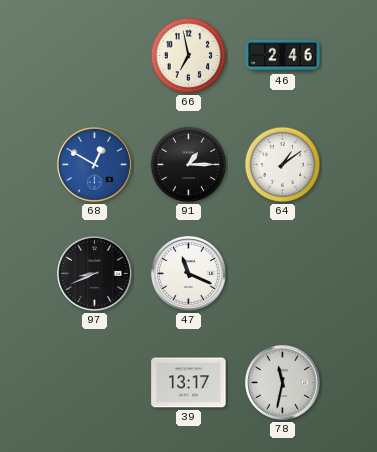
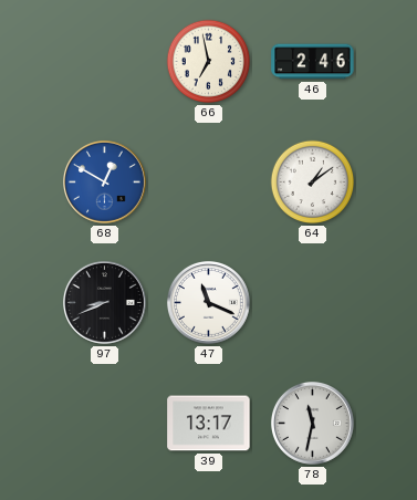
91: 1:15 -> none
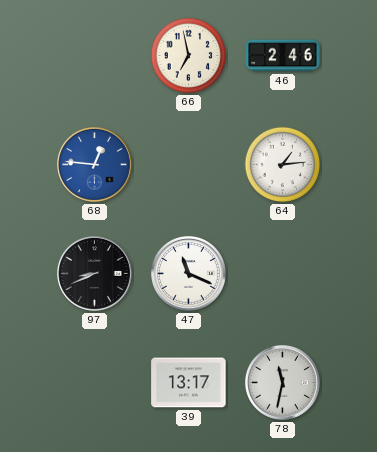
68: 12:50 -> 12:46
64: 1:09 -> 1:14
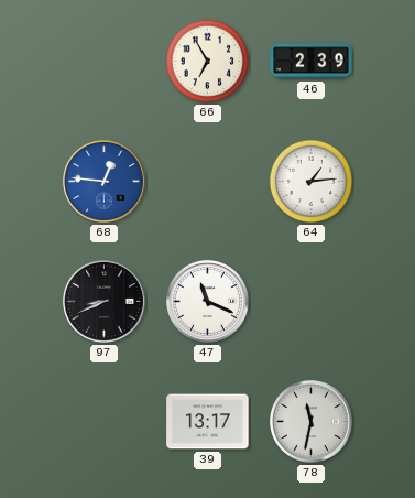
66: 6:58 -> 6:55
46: 2:46 -> 2:39
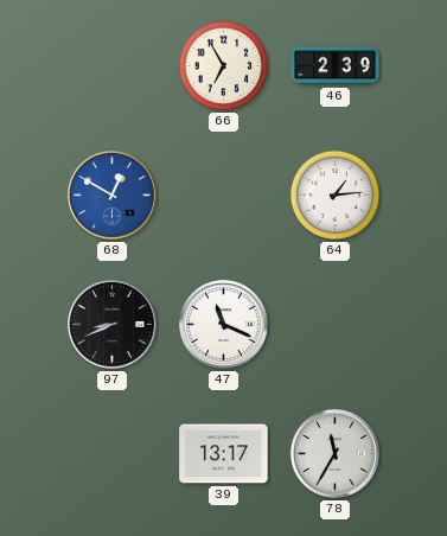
68: 12:46 -> 12:50
78: 11:32 -> 11:35
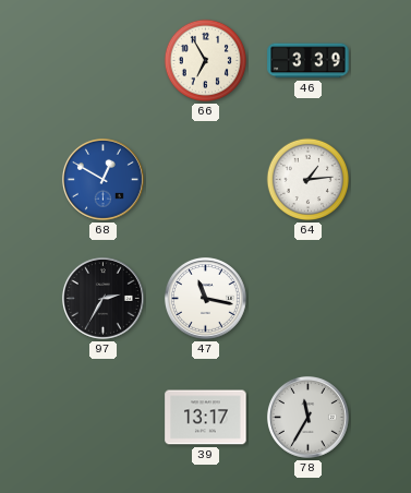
46: 2:39 -> 3:39
97: 8:41 -> 2:35
47: 11:19 -> 11:17
